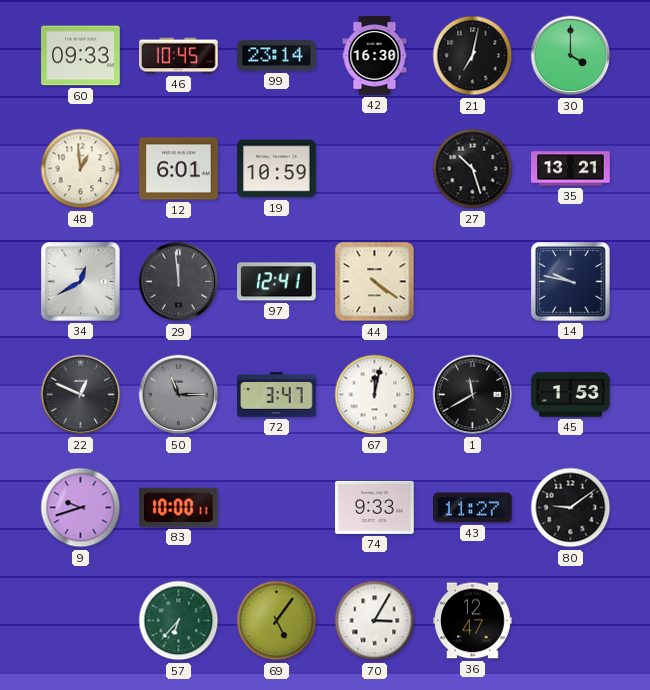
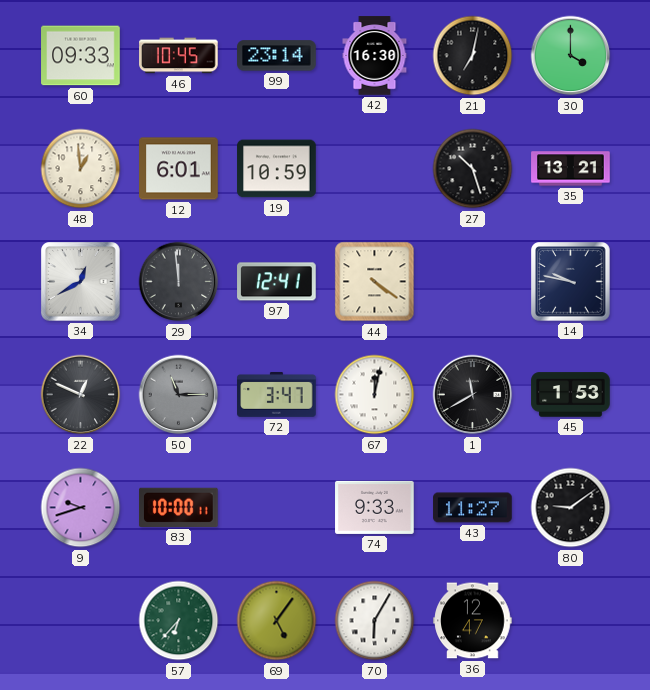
70: 3:05 -> 6:05
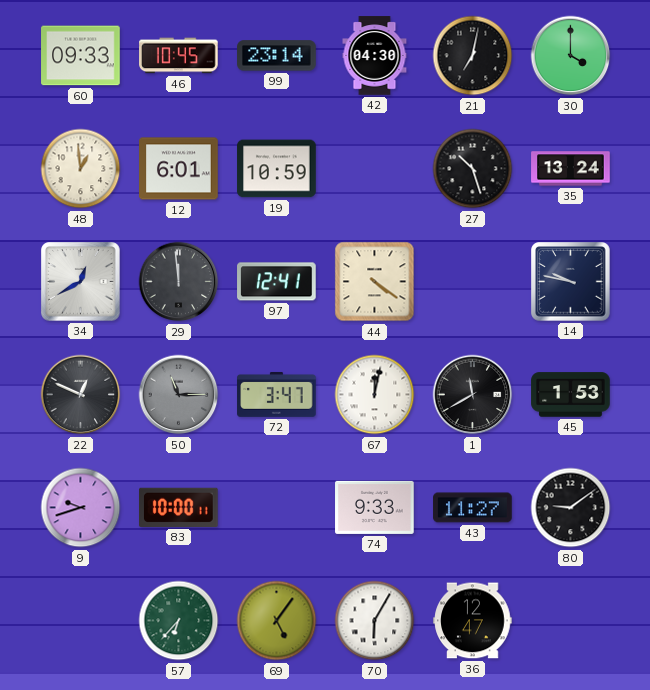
42: 16:30 -> 04:30
35: 13:21 -> 13:24
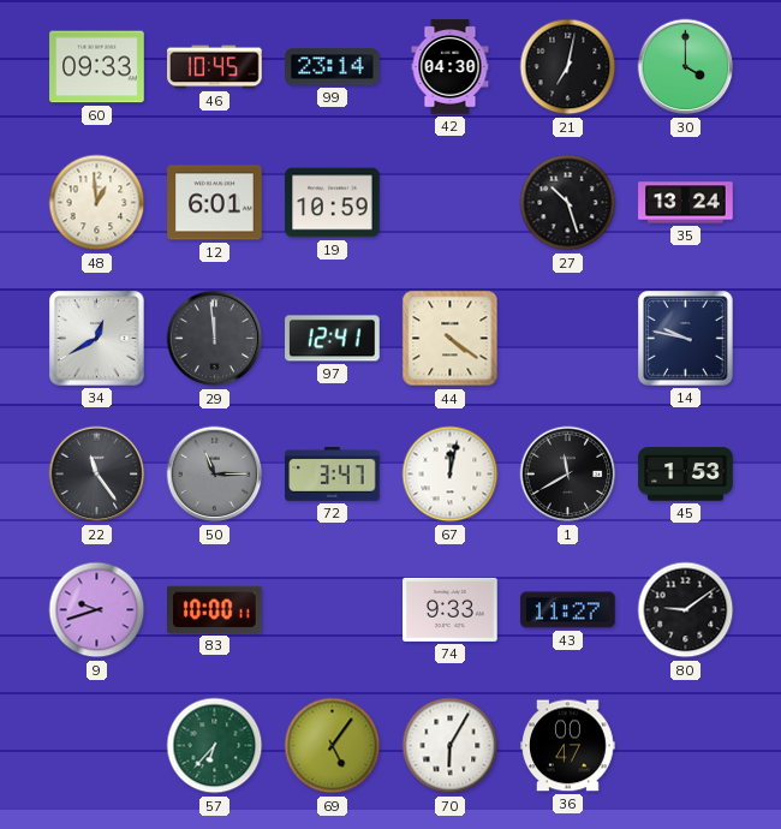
22: 12:49 -> 11:24
36: 12:47 -> 00:47
